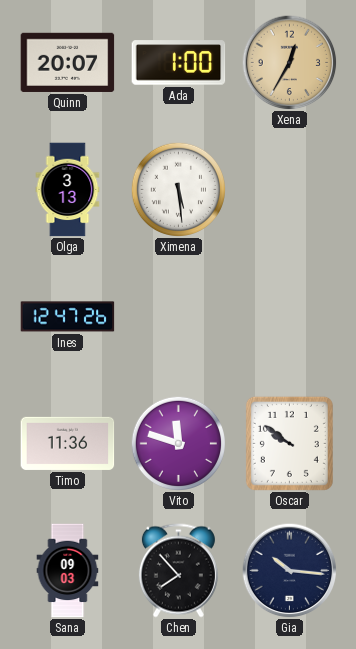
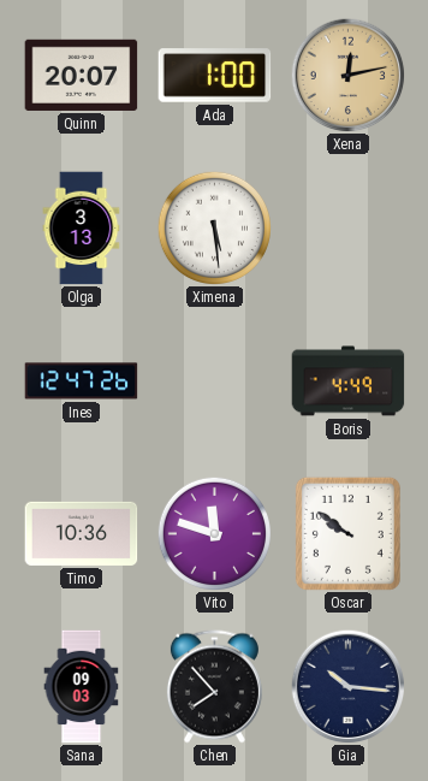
Xena: 12:35 -> 12:13
Boris: none -> 4:49
Timo: 11:36 -> 10:36
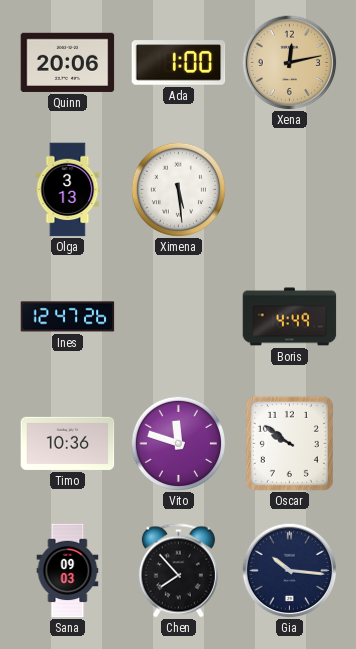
Quinn: 20:07 -> 20:06
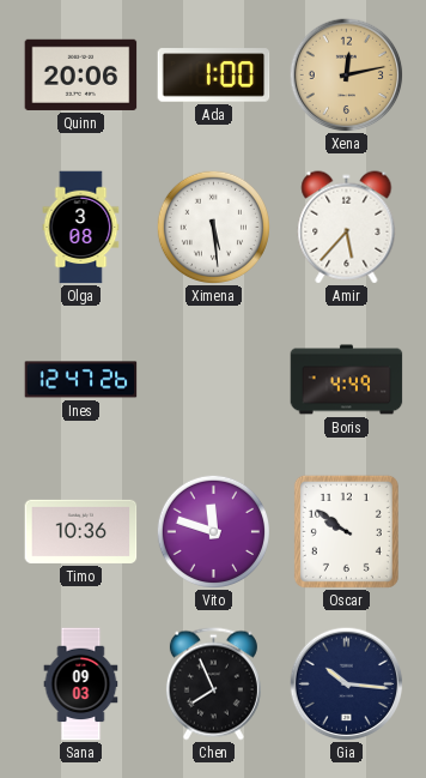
Olga: 3:13 -> 3:08
Amir: none -> 5:37
Chen: 7:53 -> 7:56
